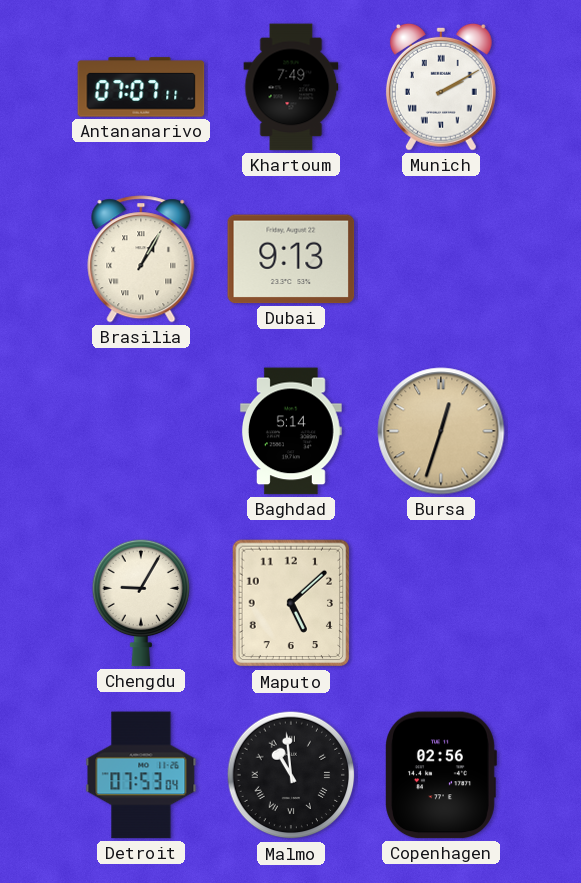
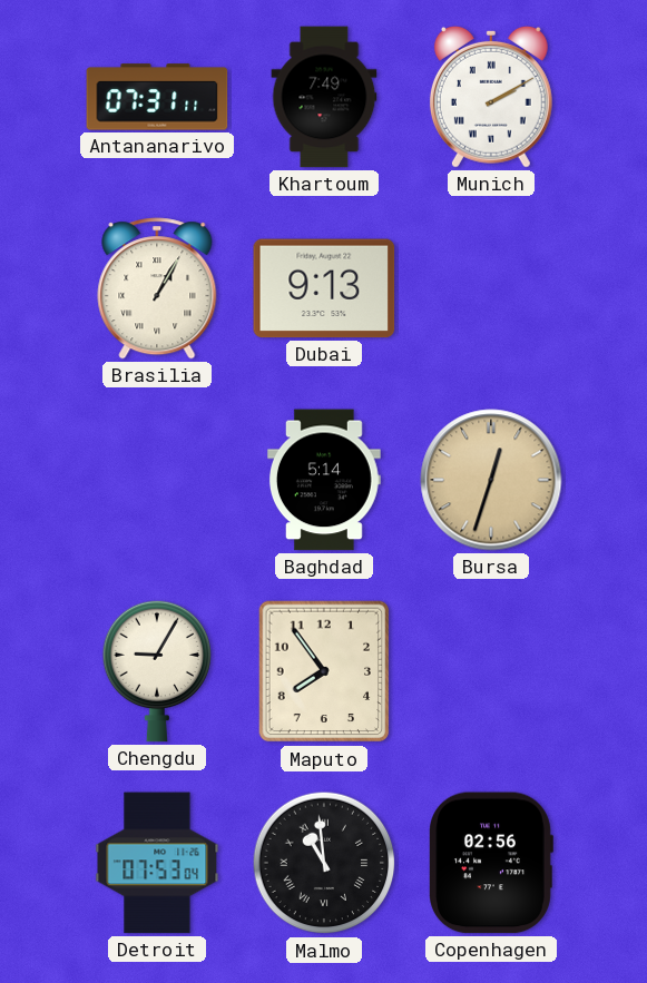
Antananarivo: 07:07 -> 07:31
Maputo: 5:08 -> 7:54
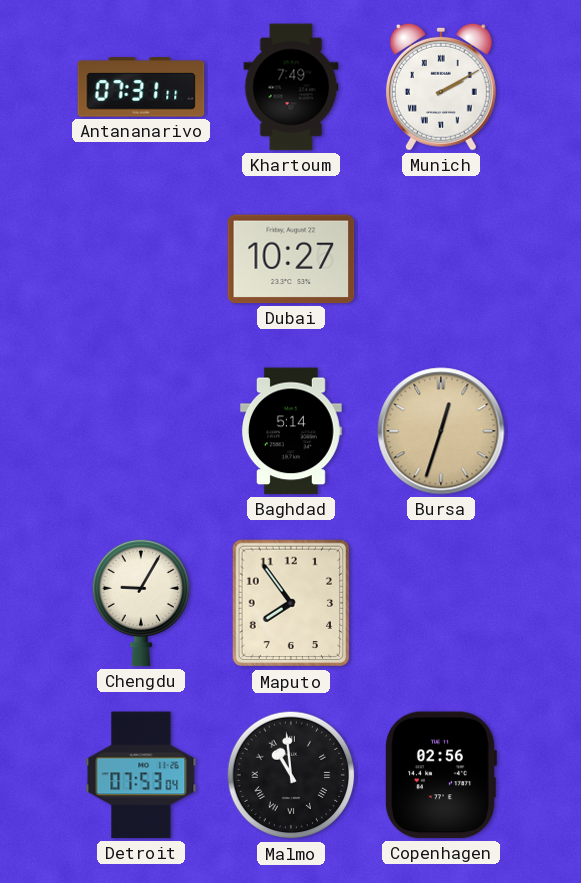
Brasilia: 1:05 -> none
Dubai: 9:13 -> 10:27
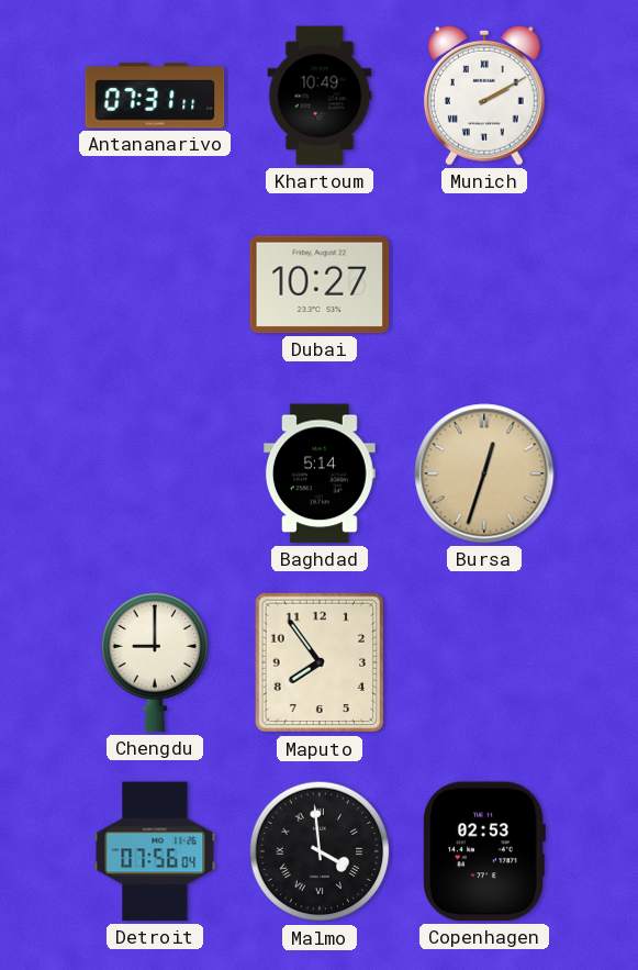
Khartoum: 7:49 -> 10:49
Chengdu: 9:05 -> 9:00
Detroit: 07:53 -> 07:56
Malmo: 10:59 -> 3:59
Copenhagen: 02:56 -> 02:53
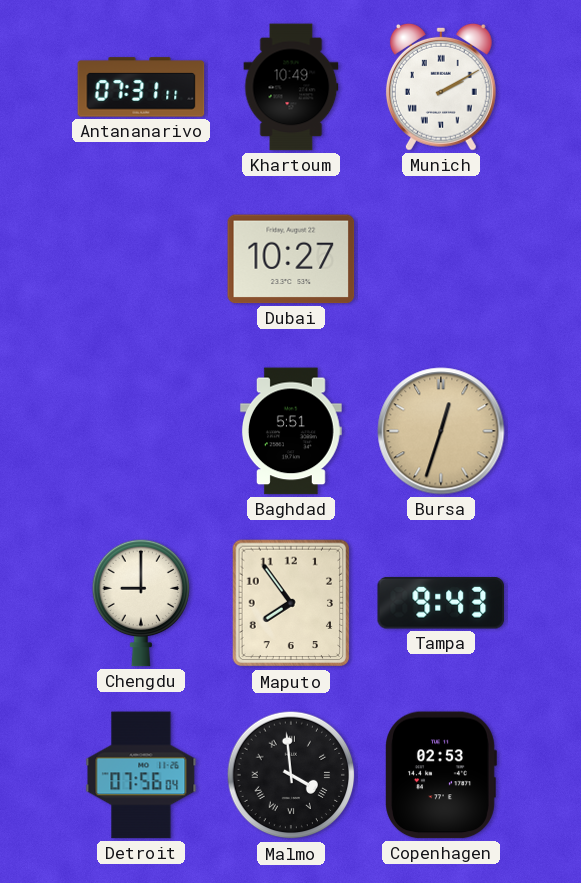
Baghdad: 5:14 -> 5:51
Tampa: none -> 9:43
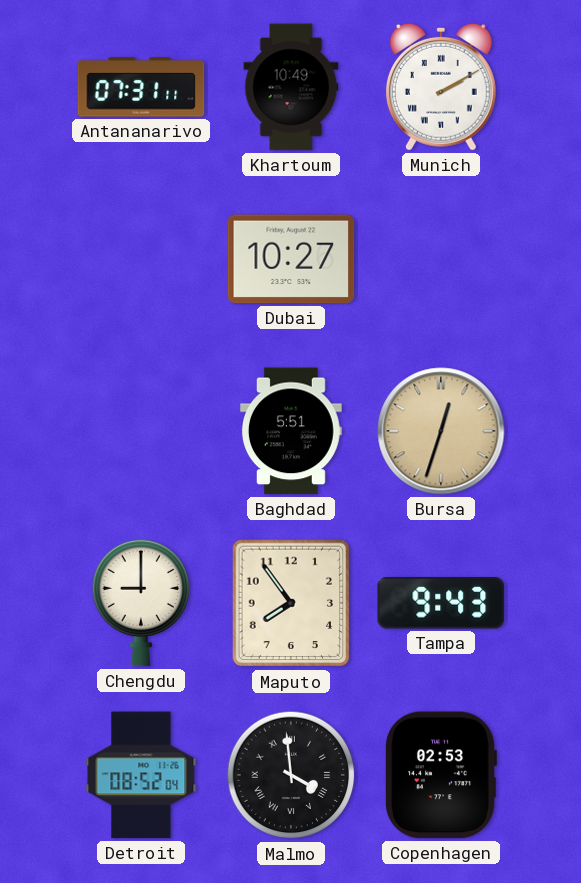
Detroit: 07:56 -> 08:52
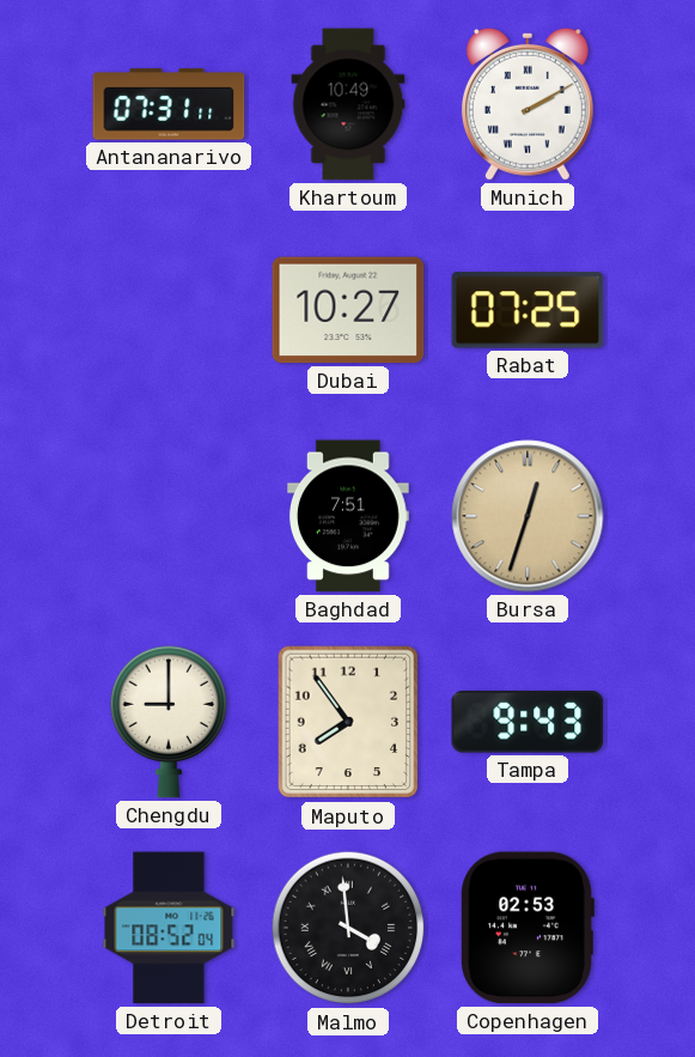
Rabat: none -> 07:25
Baghdad: 5:51 -> 7:51
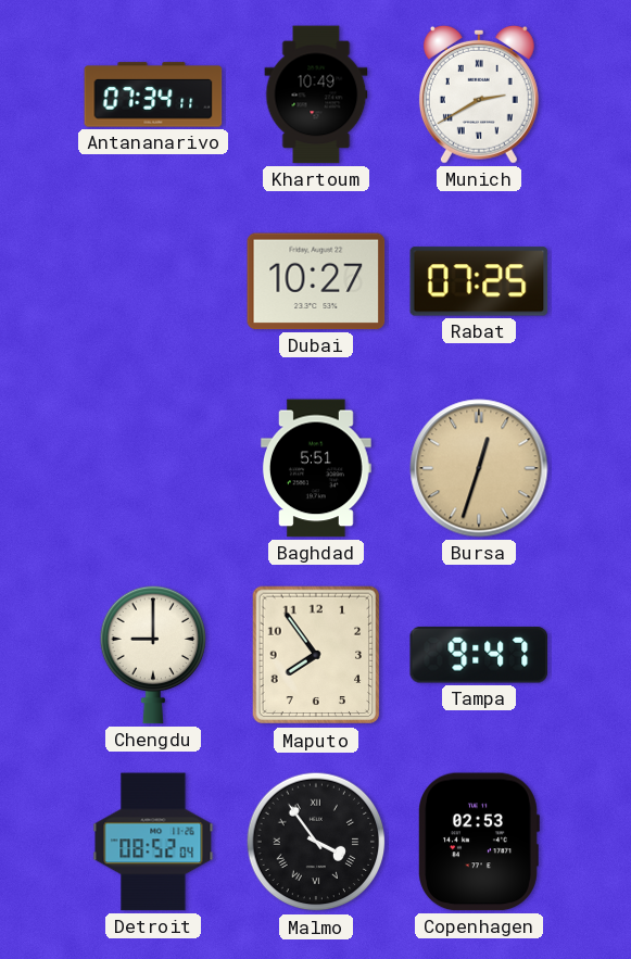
Antananarivo: 07:31 -> 07:34
Munich: 2:10 -> 2:40
Baghdad: 7:51 -> 5:51
Tampa: 9:43 -> 9:47
Malmo: 3:59 -> 3:54
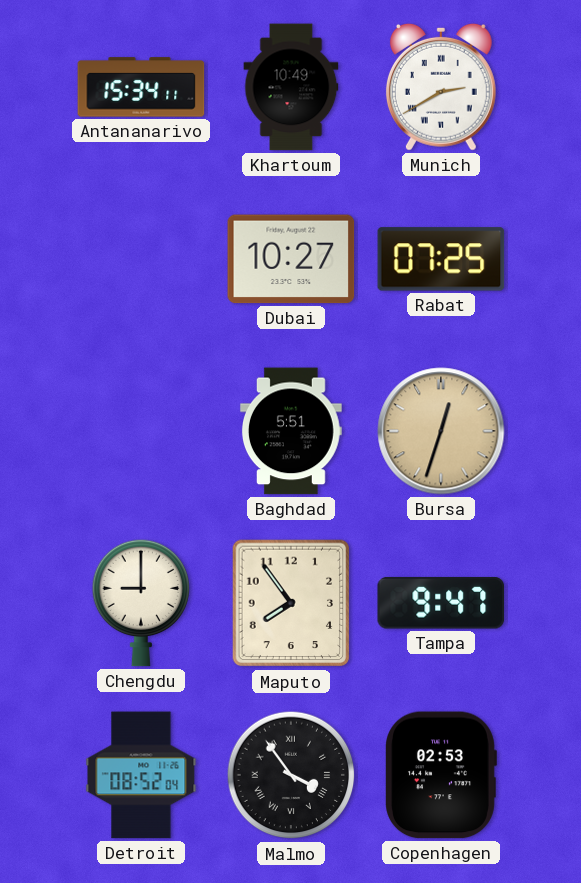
Antananarivo: 07:34 -> 15:34
